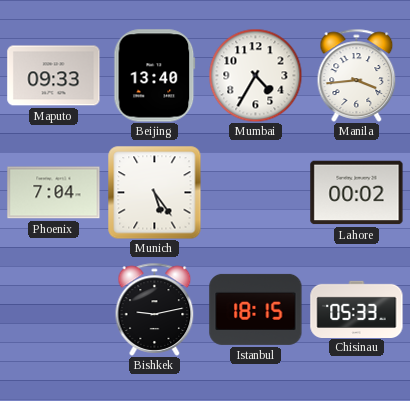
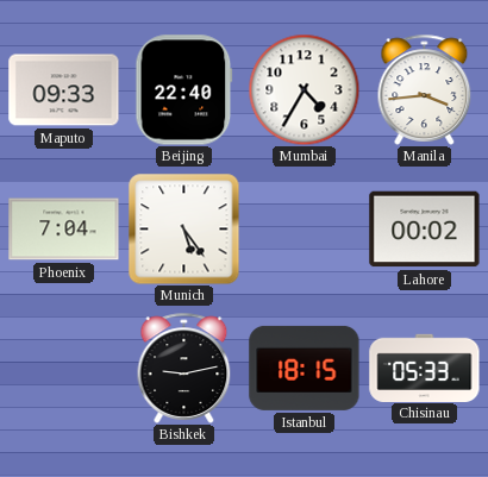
Beijing: 13:40 -> 22:40
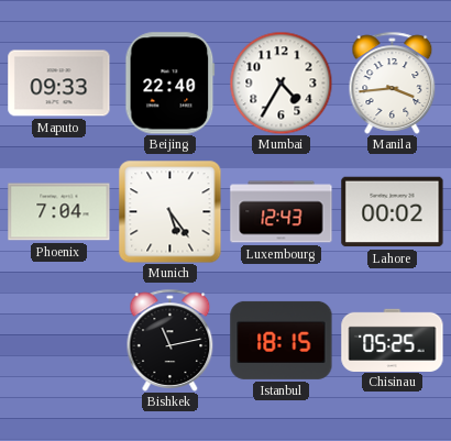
Luxembourg: none -> 12:43
Bishkek: 9:13 -> 11:13
Chisinau: 05:33 -> 05:25
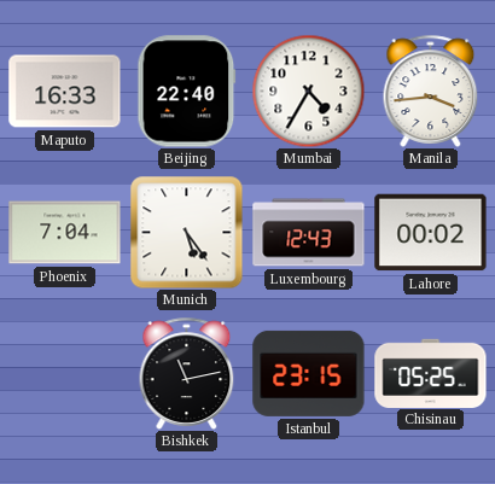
Maputo: 09:33 -> 16:33
Istanbul: 18:15 -> 23:15
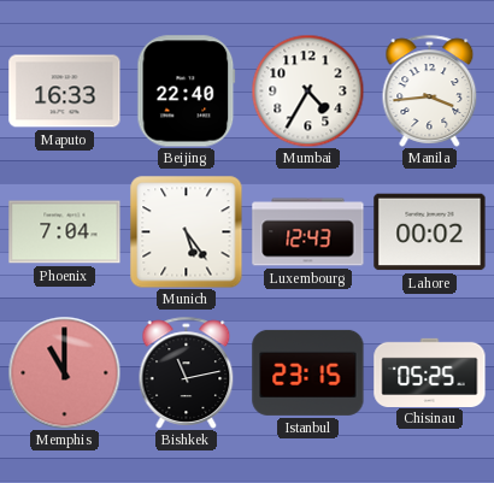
Memphis: none -> 11:00
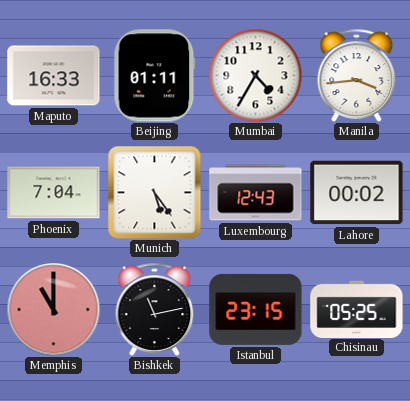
Beijing: 22:40 -> 01:11
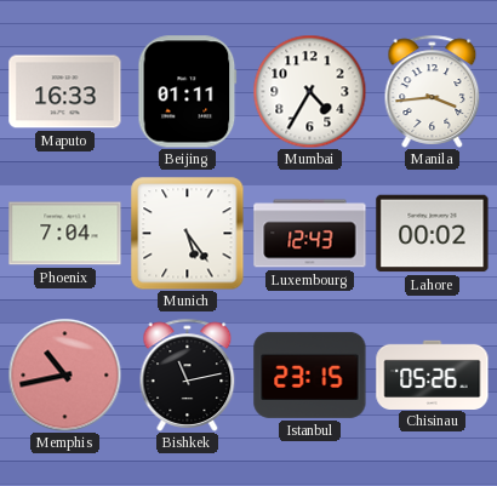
Memphis: 11:00 -> 10:43
Chisinau: 05:25 -> 05:26
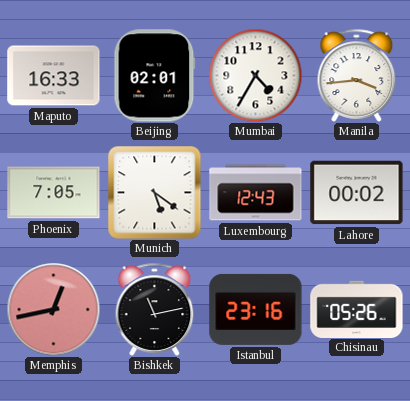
Beijing: 01:11 -> 02:01
Phoenix: 7:04 -> 7:05
Munich: 5:24 -> 5:21
Memphis: 10:43 -> 12:43
Istanbul: 23:15 -> 23:16
